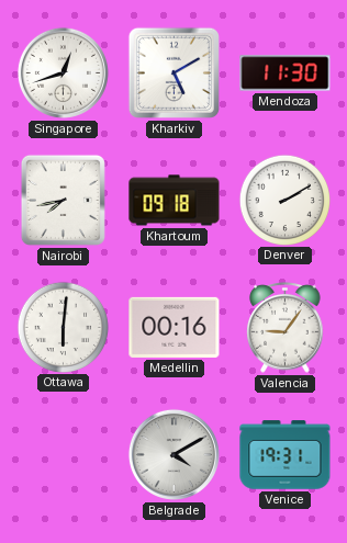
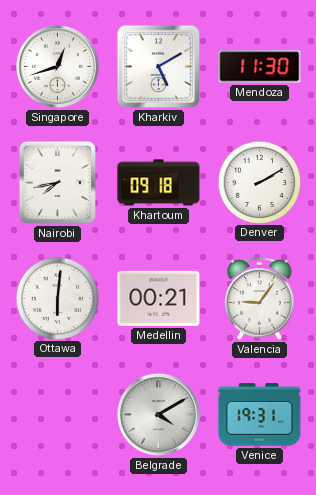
Medellin: 00:16 -> 00:21
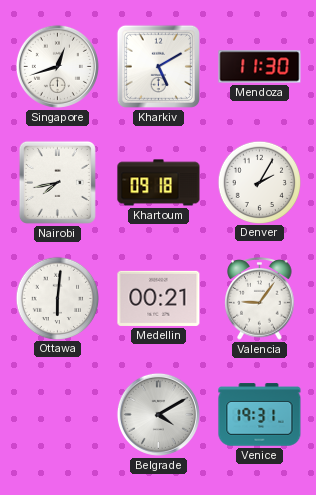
Denver: 2:10 -> 2:05
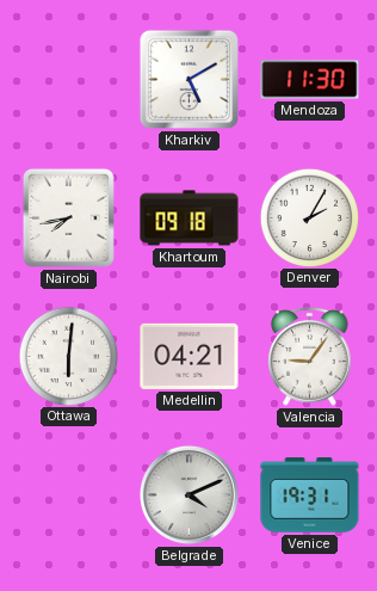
Singapore: 12:42 -> none
Medellin: 00:21 -> 04:21
Belgrade: 4:10 -> 4:11
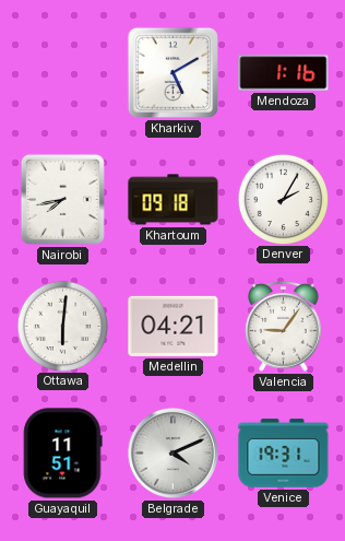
Mendoza: 11:30 -> 1:16
Guayaquil: none -> 11:51
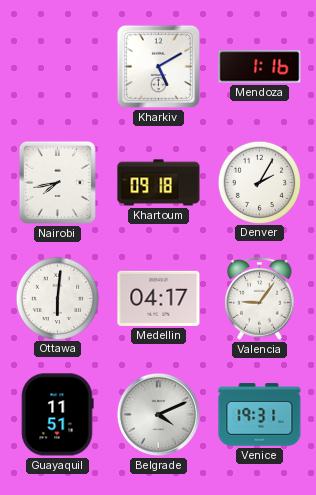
Medellin: 04:21 -> 04:17
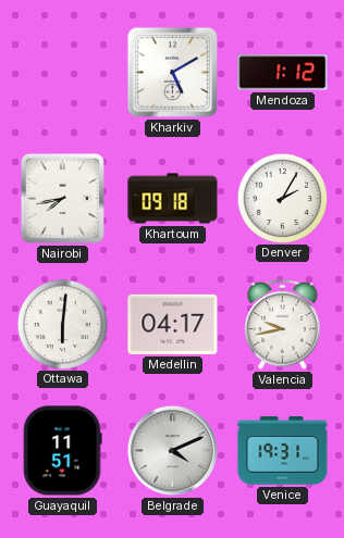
Mendoza: 1:16 -> 1:12
Valencia: 9:06 -> 9:43
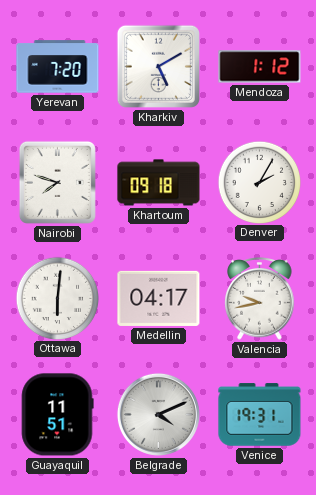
Yerevan: none -> 7:20
Nairobi: 7:43 -> 7:48
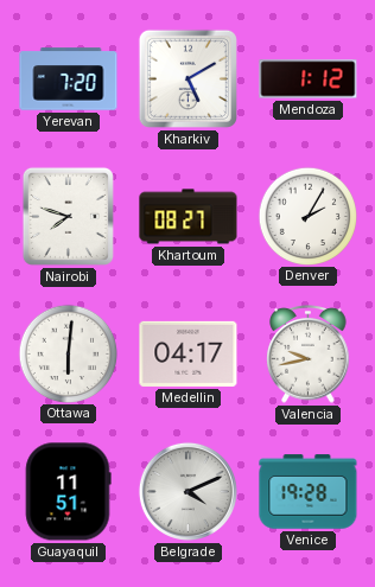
Khartoum: 09:18 -> 08:27
Venice: 19:31 -> 19:28
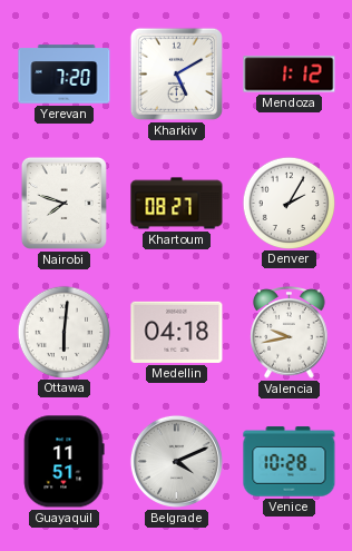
Medellin: 04:17 -> 04:18
Venice: 19:28 -> 10:28
